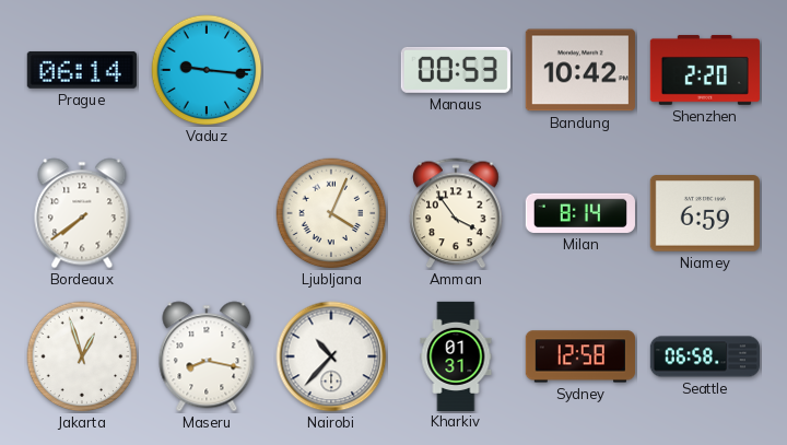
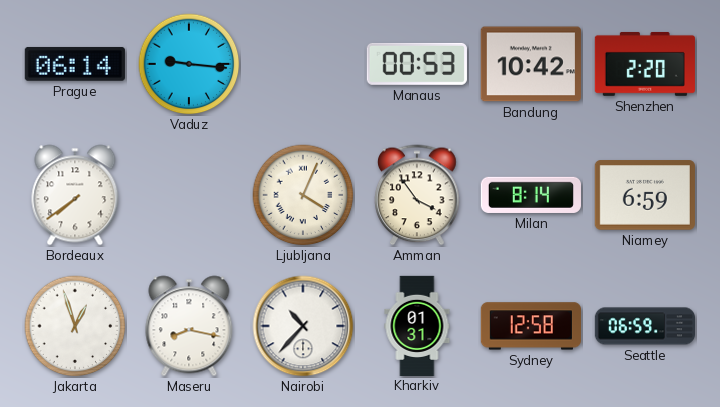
Seattle: 06:58 -> 06:59
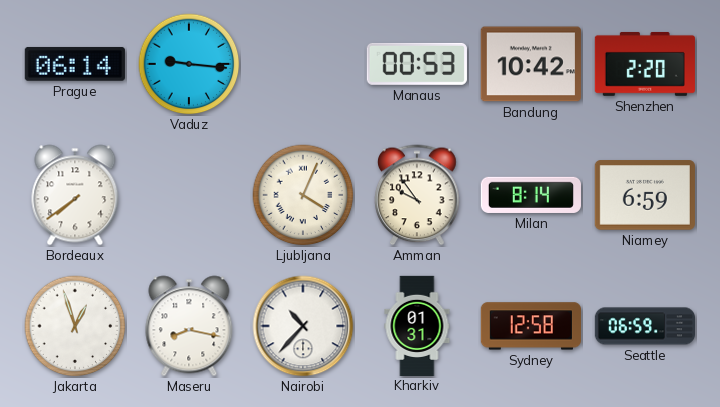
Amman: 3:54 -> 9:54
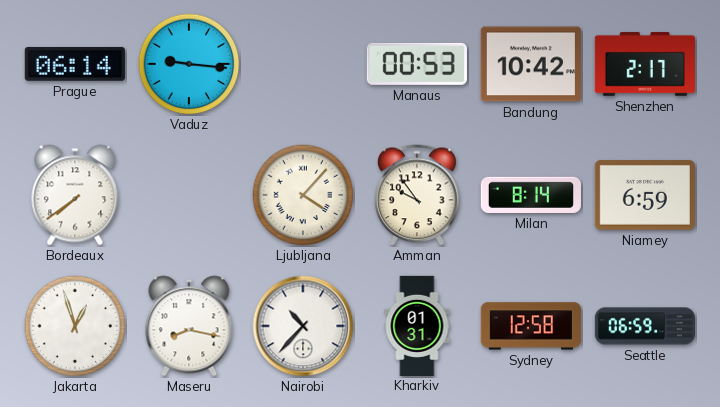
Shenzhen: 2:20 -> 2:17
Ljubljana: 4:04 -> 4:07
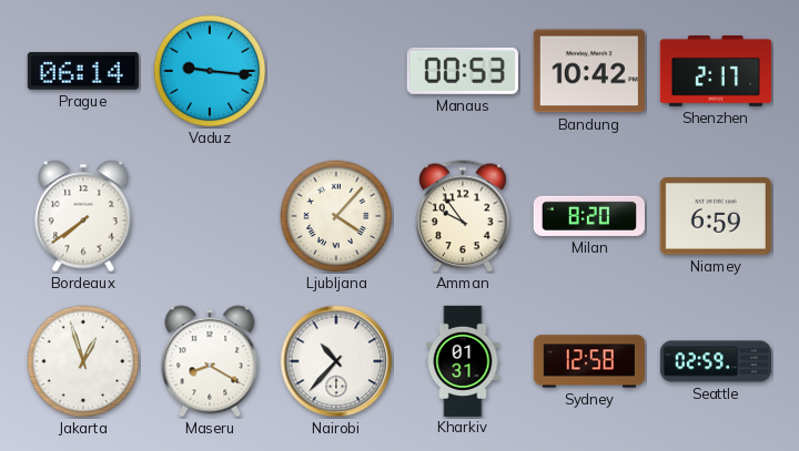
Milan: 8:14 -> 8:20
Maseru: 8:17 -> 8:20
Seattle: 06:59 -> 02:59
